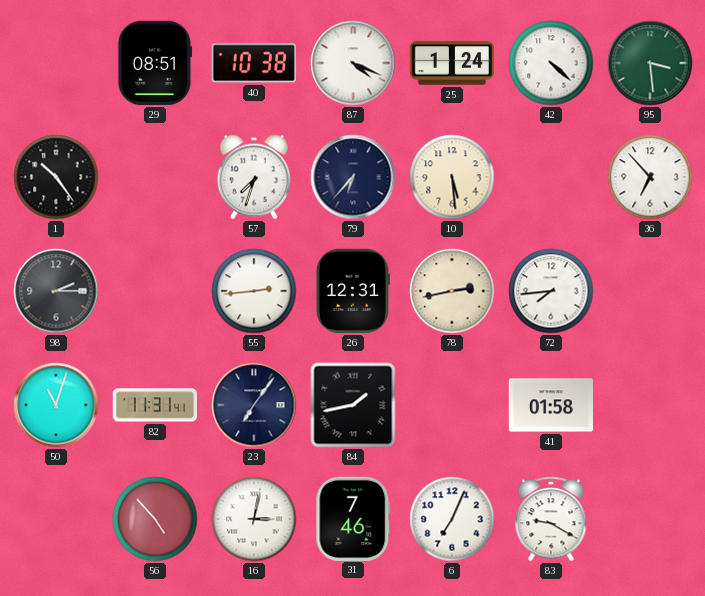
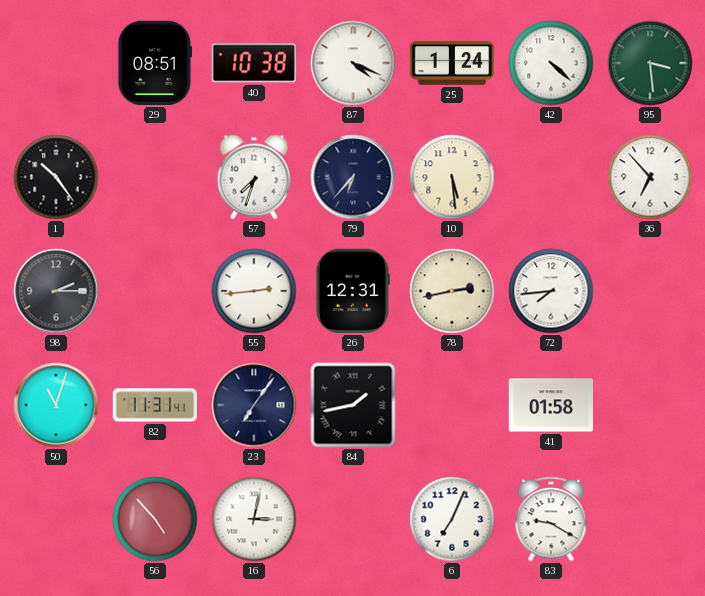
31: 7:46 -> none
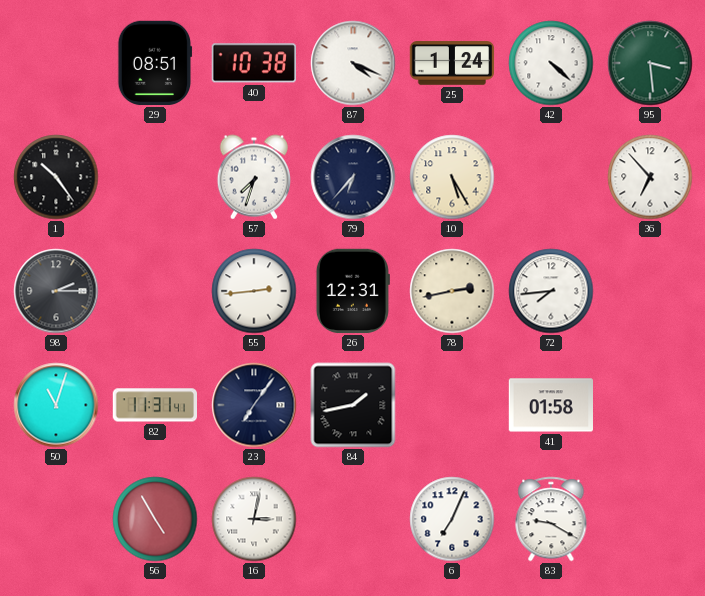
10: 5:29 -> 5:25
56: 4:53 -> 4:55
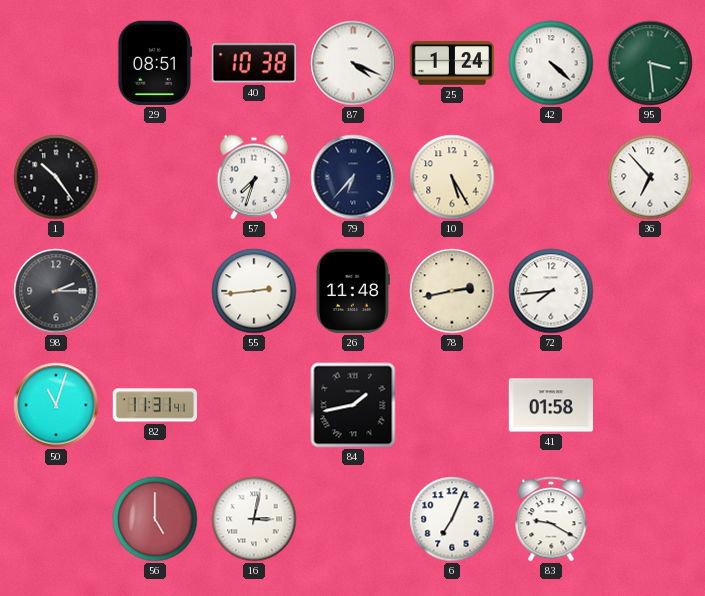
26: 12:31 -> 11:48
23: 7:06 -> none
56: 4:55 -> 5:00
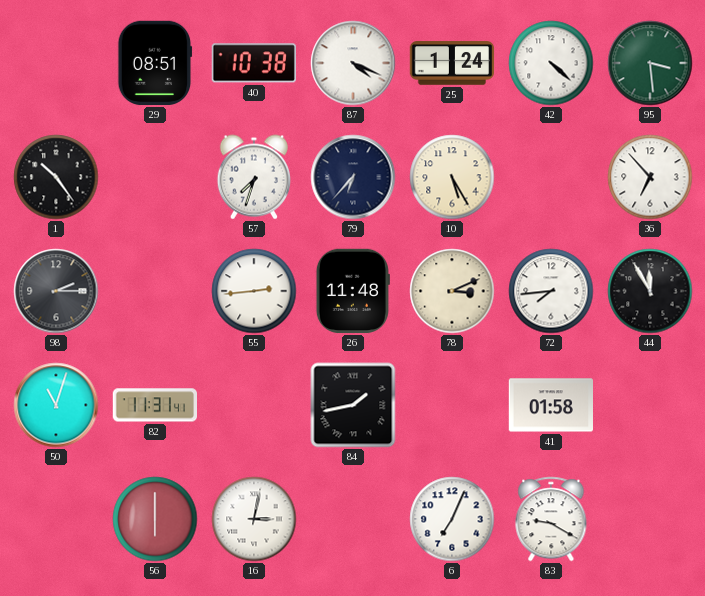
78: 2:43 -> 3:11
44: none -> 11:55
56: 5:00 -> 6:00
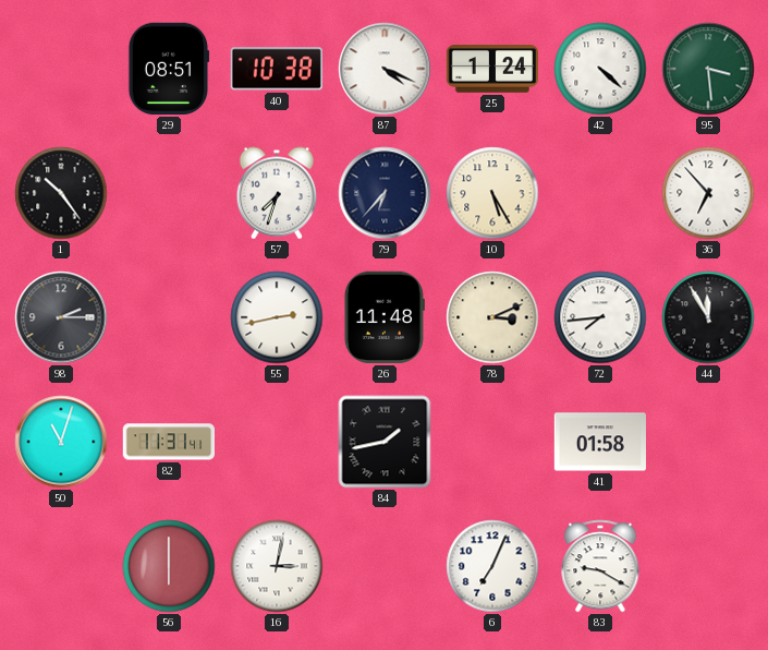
55: 2:44 -> 2:43
